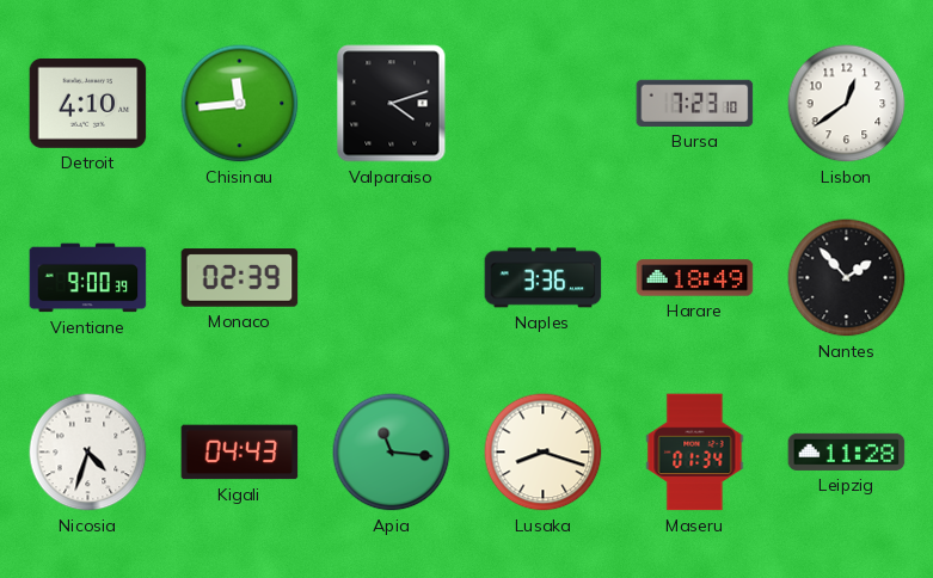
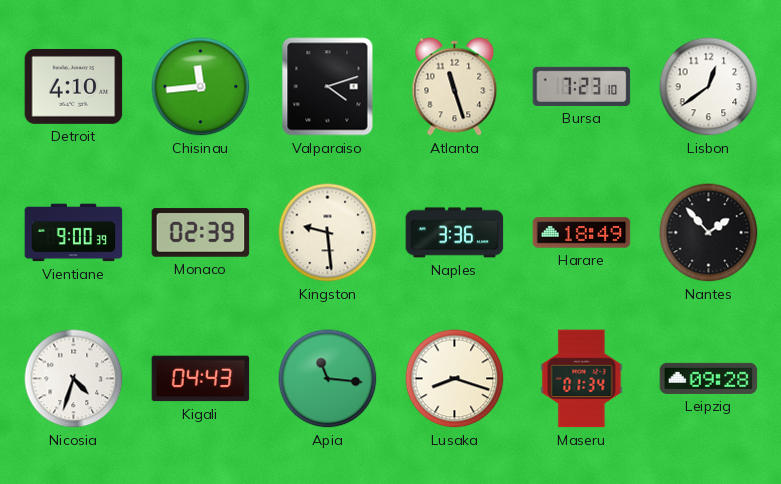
Atlanta: none -> 11:27
Kingston: none -> 9:29
Leipzig: 11:28 -> 09:28
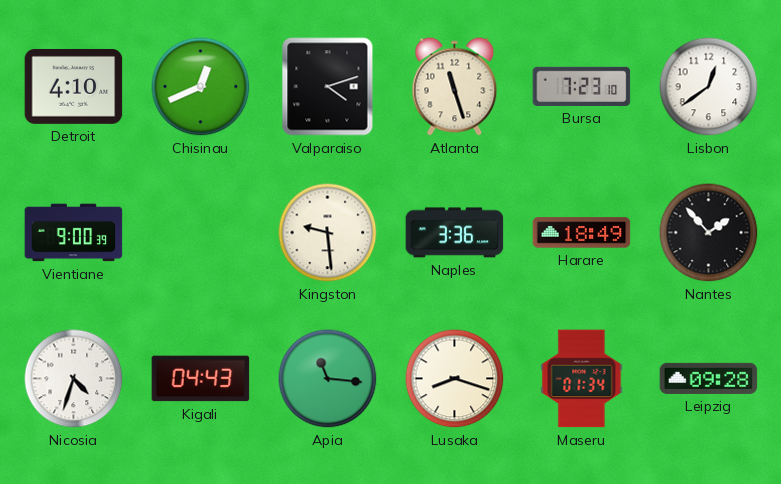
Chisinau: 11:44 -> 12:41
Monaco: 02:39 -> none
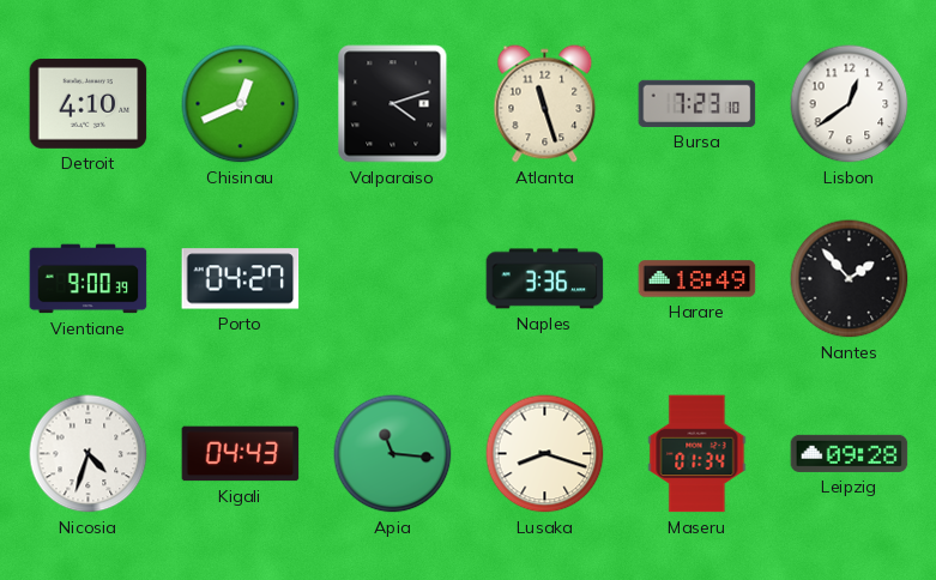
Porto: none -> 04:27
Kingston: 9:29 -> none
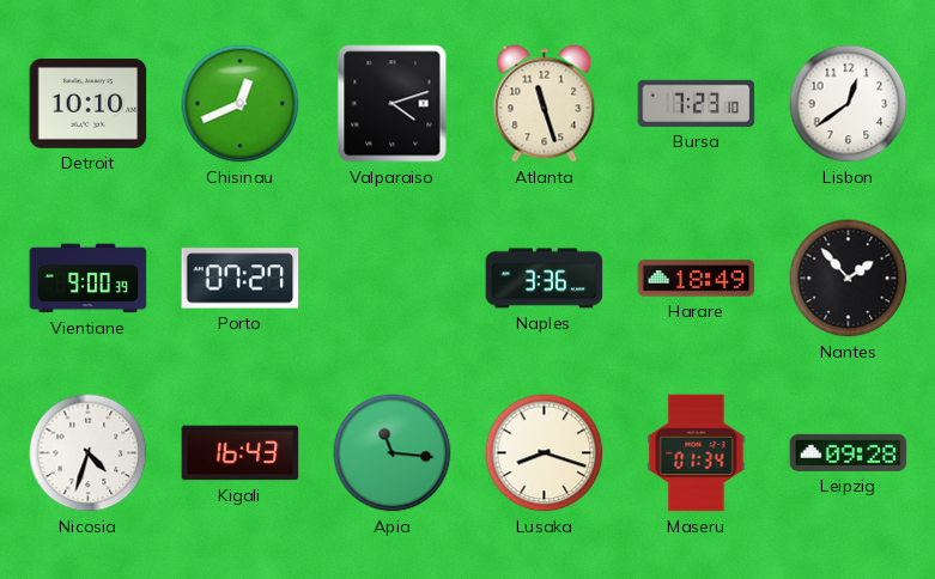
Detroit: 4:10 -> 10:10
Porto: 04:27 -> 07:27
Kigali: 04:43 -> 16:43
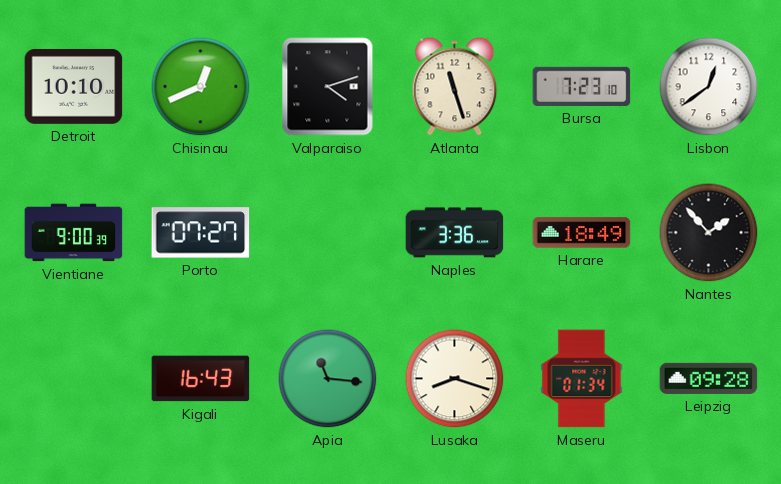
Nicosia: 4:33 -> none
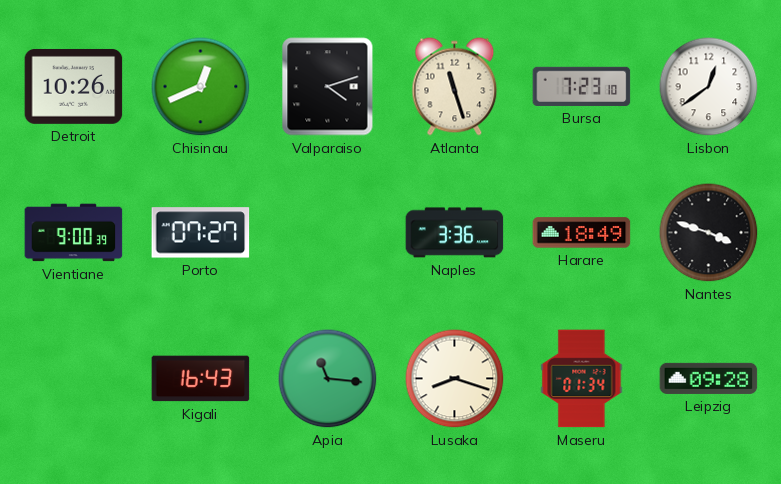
Detroit: 10:10 -> 10:26
Nantes: 1:53 -> 3:48
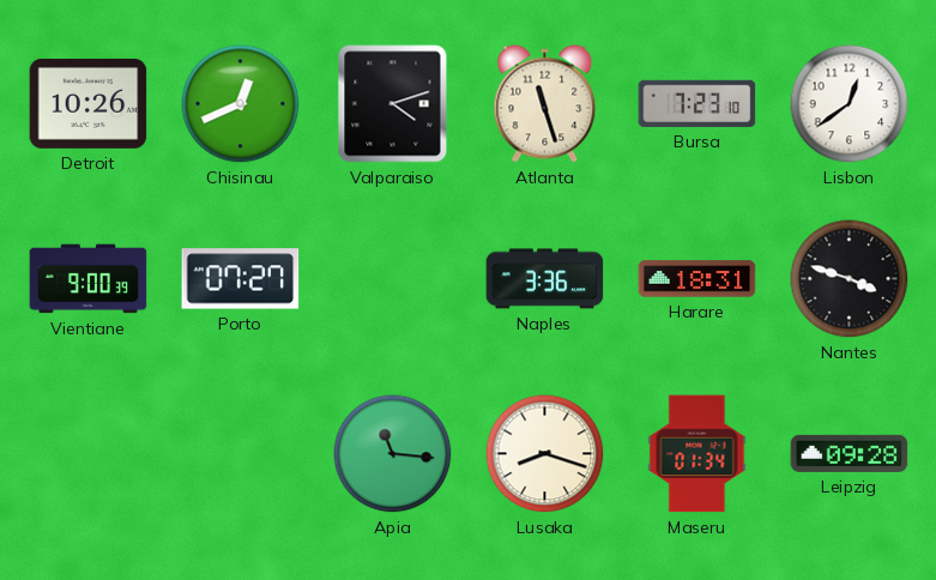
Harare: 18:49 -> 18:31
Kigali: 16:43 -> none
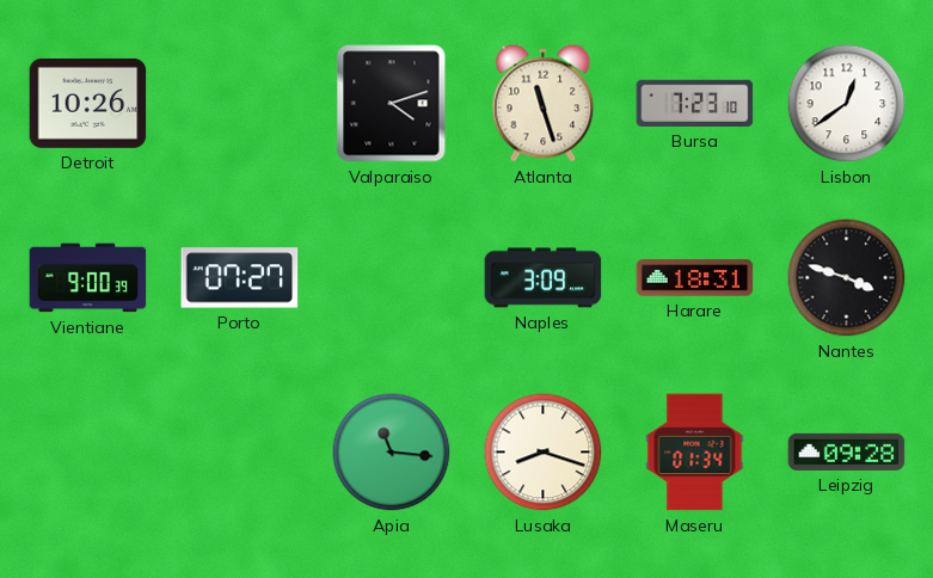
Chisinau: 12:41 -> none
Naples: 3:36 -> 3:09
